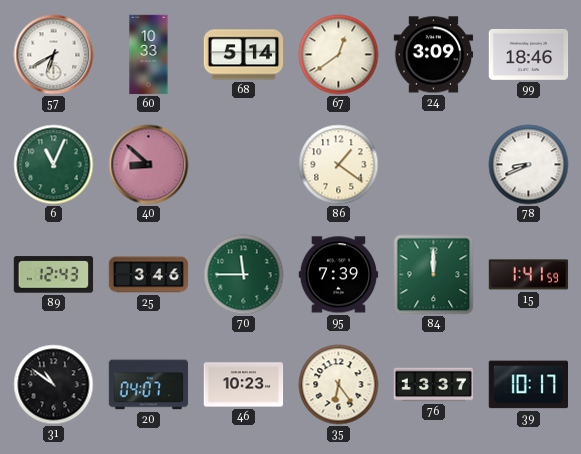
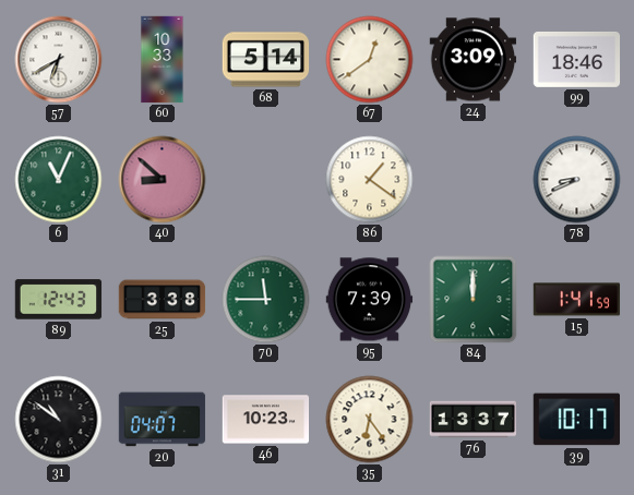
25: 3:46 -> 3:38
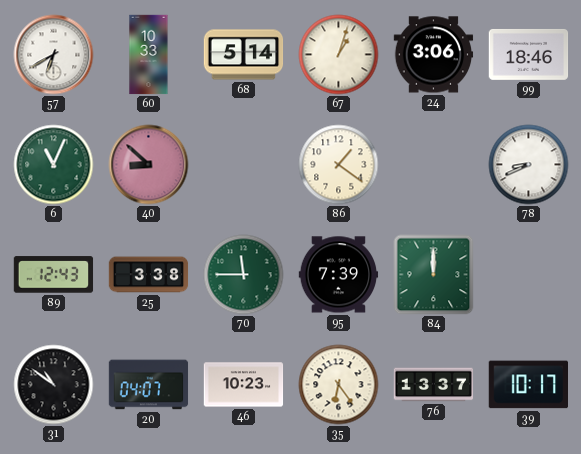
67: 12:39 -> 1:03
24: 3:09 -> 3:06
15: 1:41 -> none
